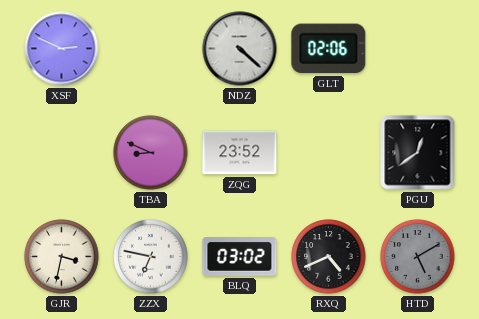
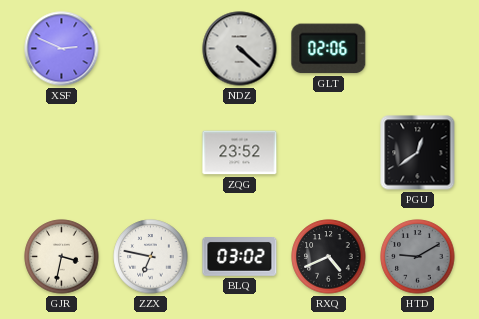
TBA: 8:49 -> none
HTD: 5:10 -> 9:10
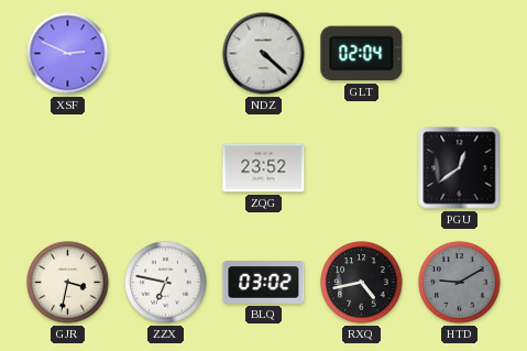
GLT: 02:06 -> 02:04
RXQ: 4:41 -> 4:43
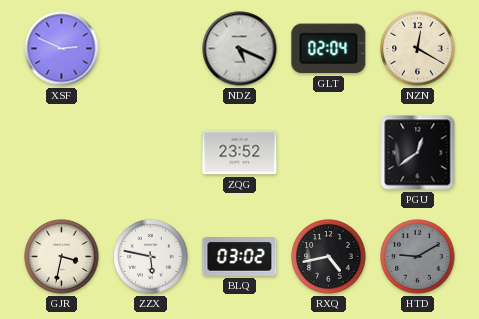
NDZ: 4:22 -> 5:19
NZN: none -> 12:20
ZZX: 6:47 -> 5:47
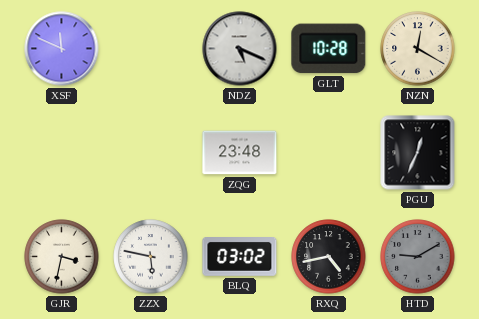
XSF: 2:49 -> 11:49
GLT: 02:04 -> 10:28
ZQG: 23:52 -> 23:48
PGU: 12:39 -> 12:34
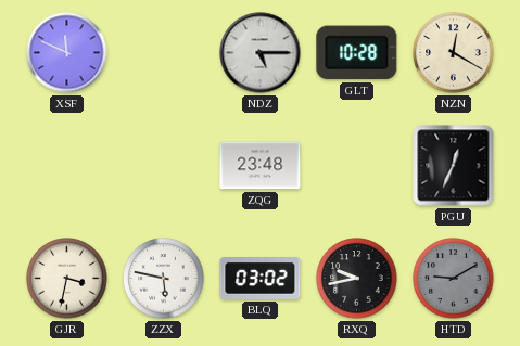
NDZ: 5:19 -> 5:15
RXQ: 4:43 -> 9:43
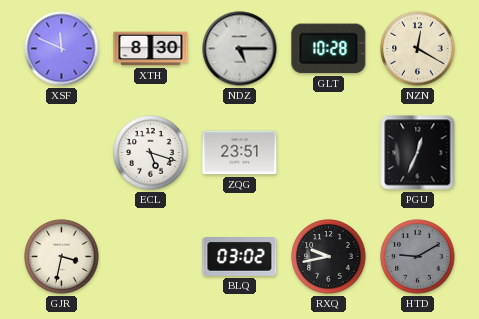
XTH: none -> 8:30
ECL: none -> 5:18
ZQG: 23:48 -> 23:51
ZZX: 5:47 -> none
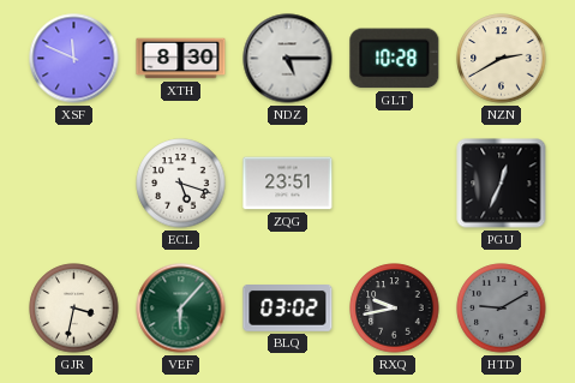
NZN: 12:20 -> 2:40
VEF: none -> 6:07
